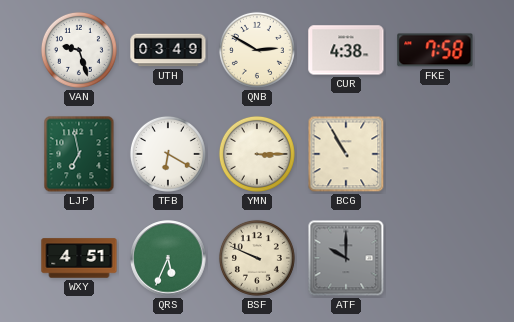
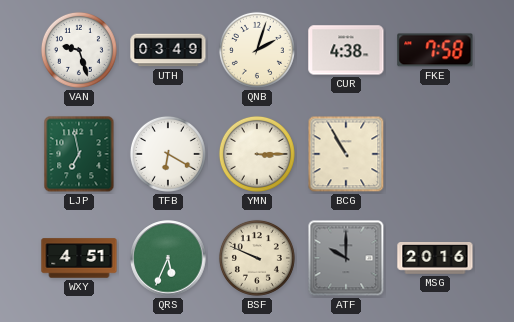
QNB: 2:50 -> 2:03
MSG: none -> 20:16
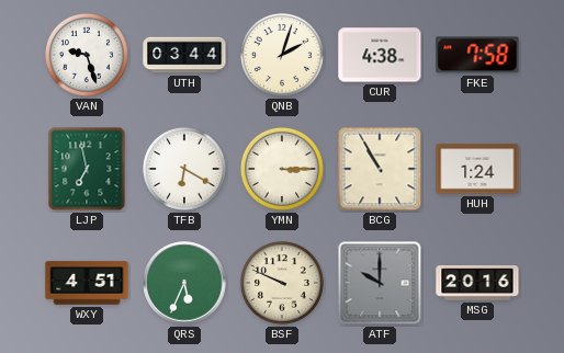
UTH: 03:49 -> 03:44
HUH: none -> 1:24
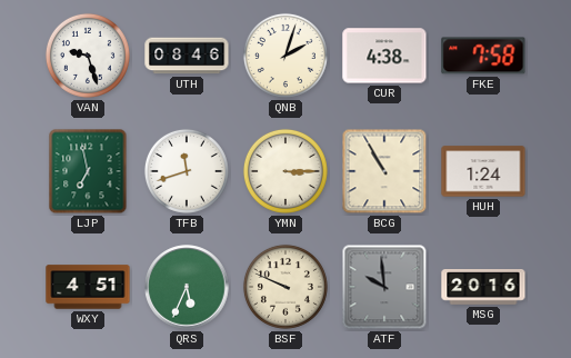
UTH: 03:44 -> 08:46
TFB: 6:20 -> 11:42
ATF: 10:00 -> 9:59
